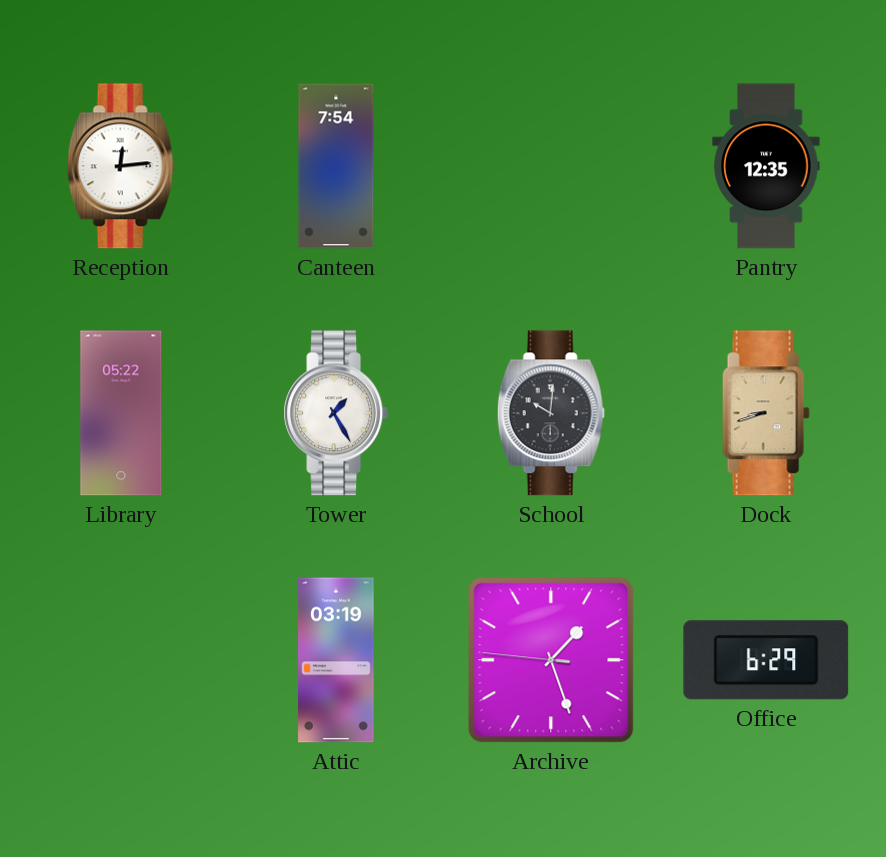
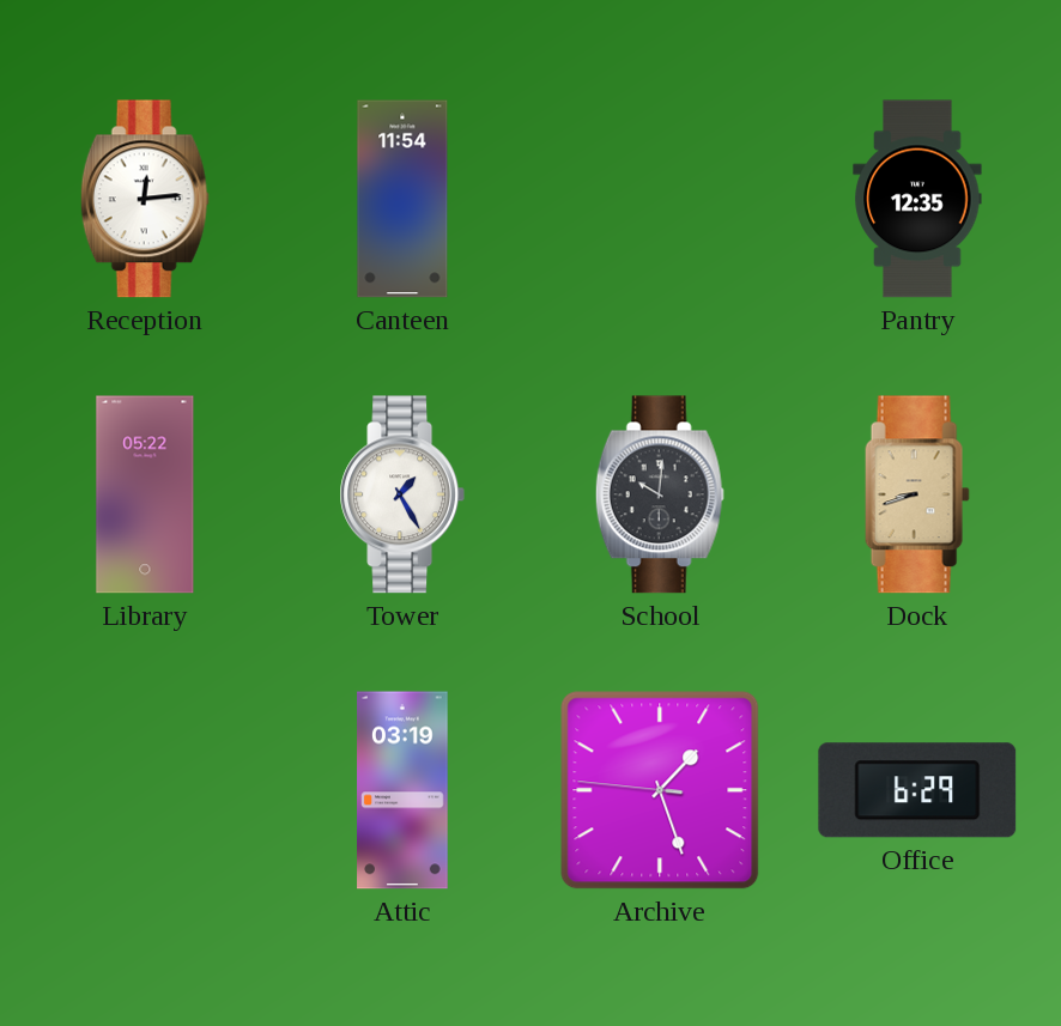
Canteen: 7:54 -> 11:54
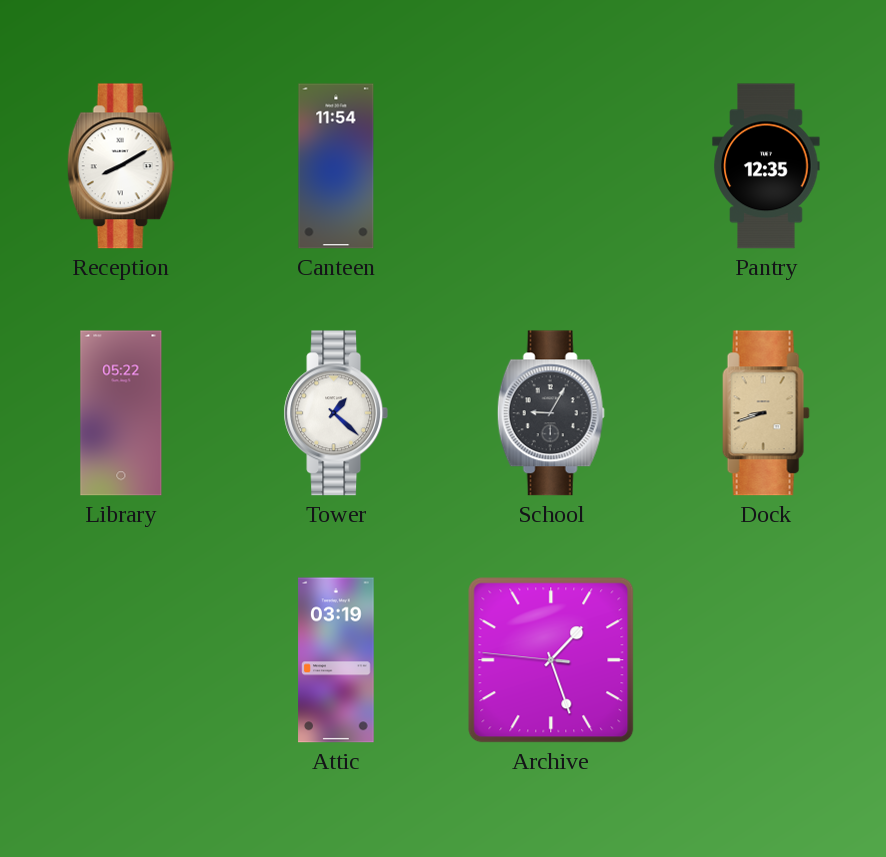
Reception: 12:14 -> 8:10
Tower: 1:25 -> 1:22
School: 10:01 -> 9:05
Office: 6:29 -> none
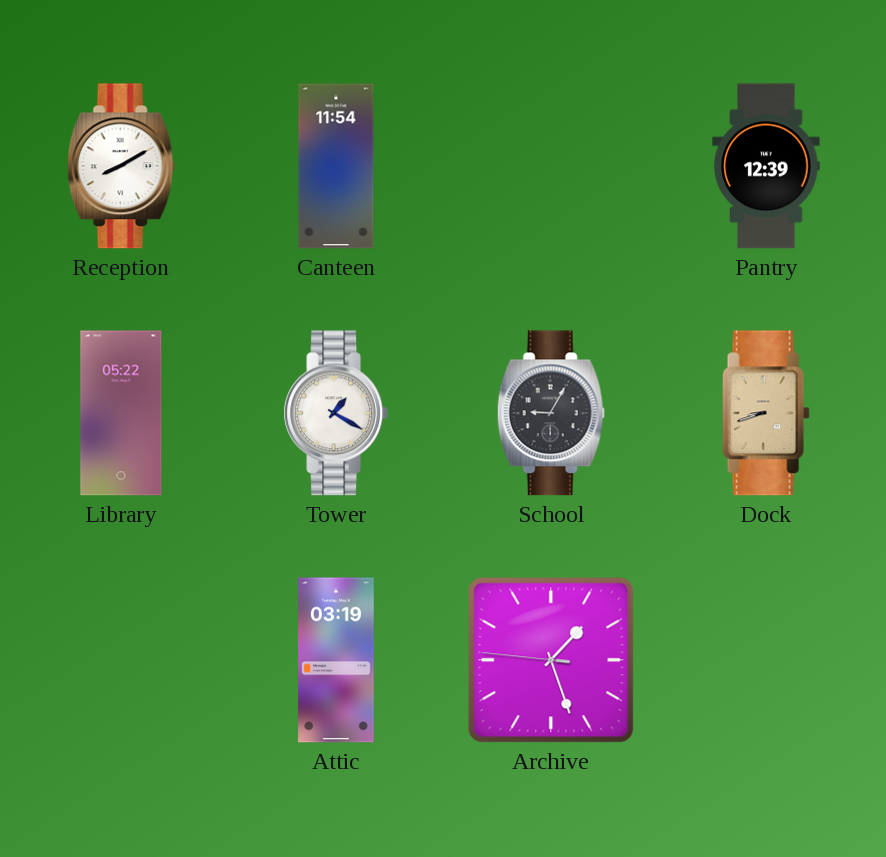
Pantry: 12:35 -> 12:39
Tower: 1:22 -> 1:20
